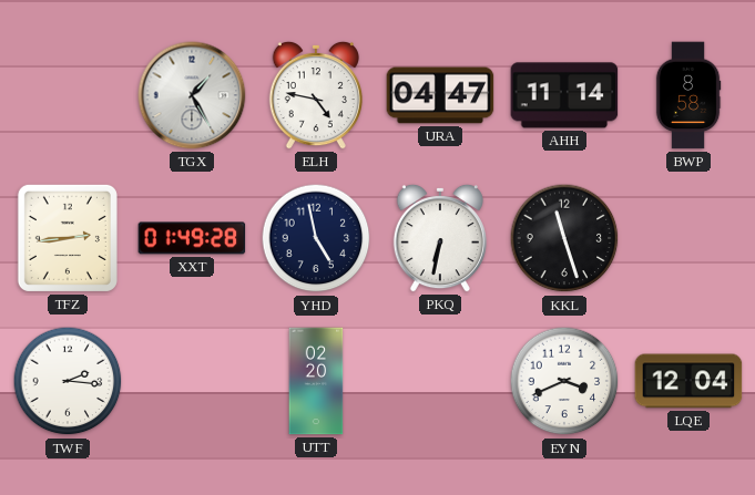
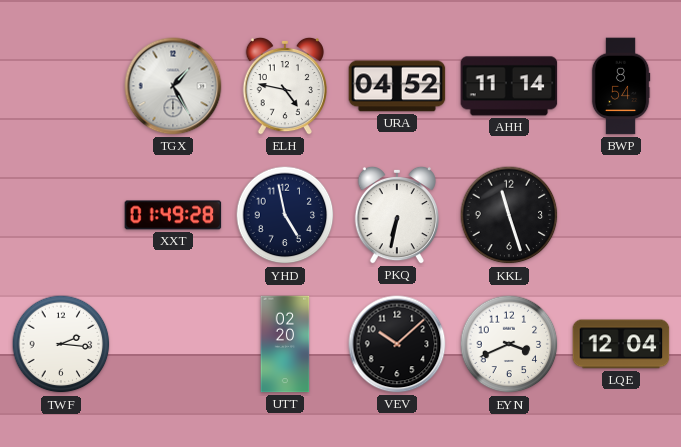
URA: 04:47 -> 04:52
BWP: 8:58 -> 8:54
TFZ: 2:44 -> none
VEV: none -> 10:08
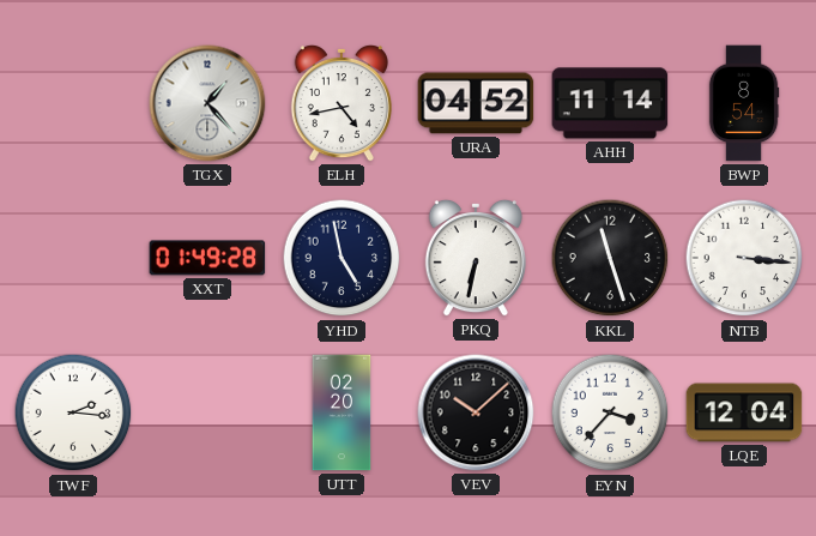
TGX: 1:25 -> 1:23
ELH: 4:47 -> 4:43
NTB: none -> 3:16
EYN: 3:41 -> 3:37
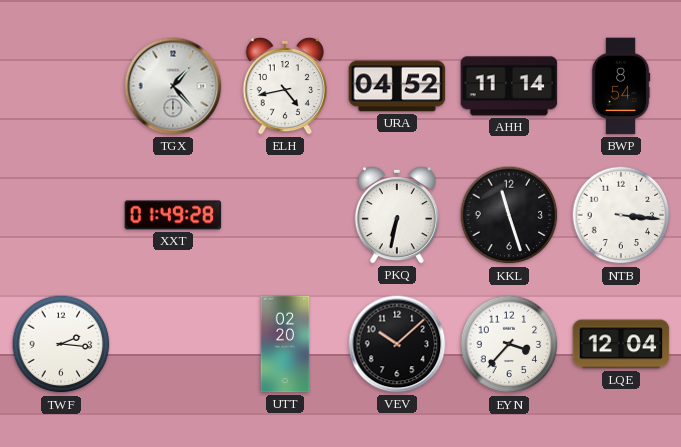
YHD: 4:58 -> none
